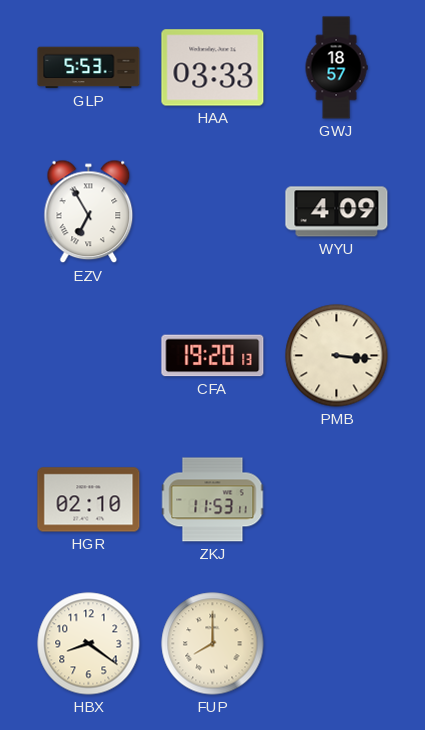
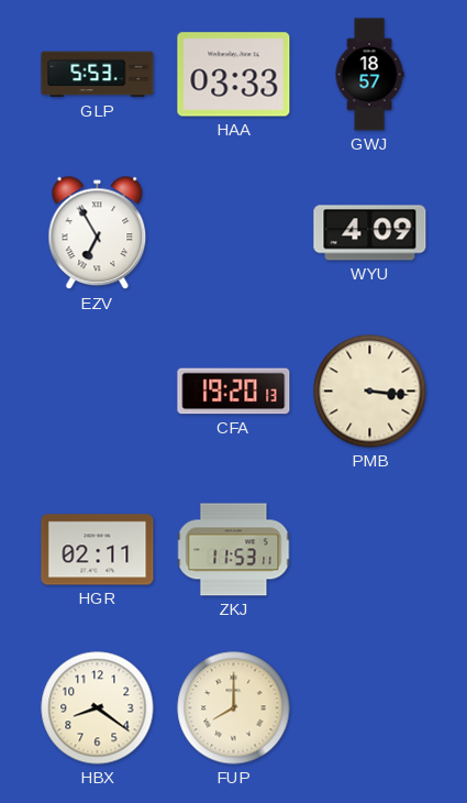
HGR: 02:10 -> 02:11
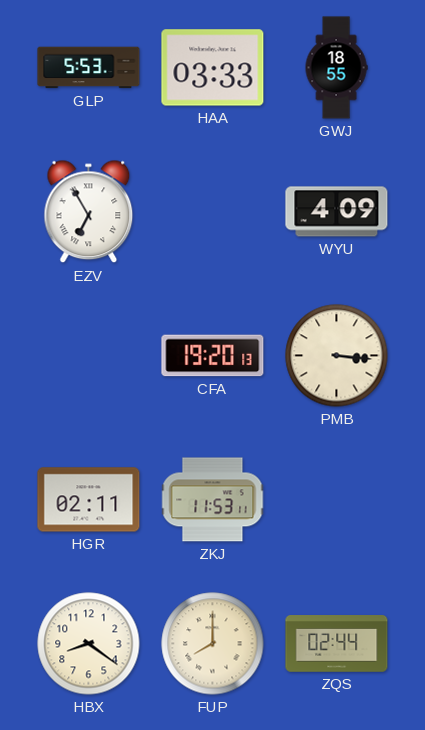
GWJ: 18:57 -> 18:55
ZQS: none -> 02:44
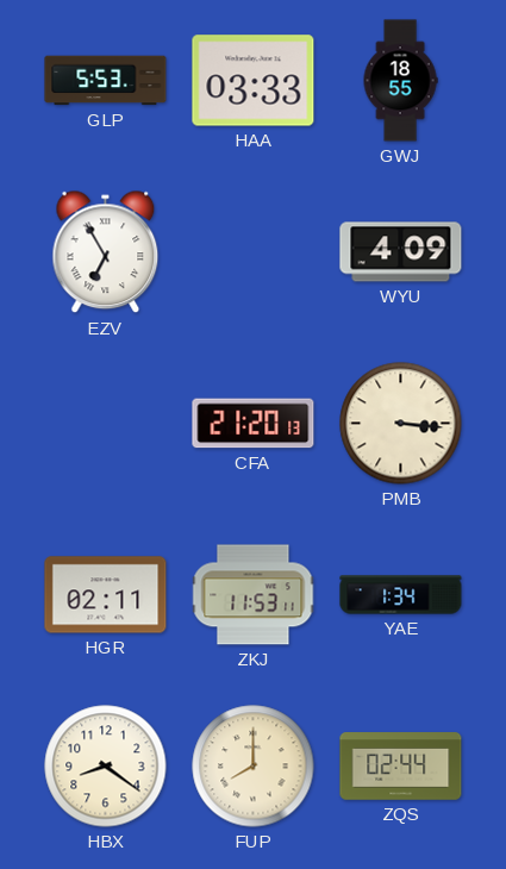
CFA: 19:20 -> 21:20
YAE: none -> 1:34
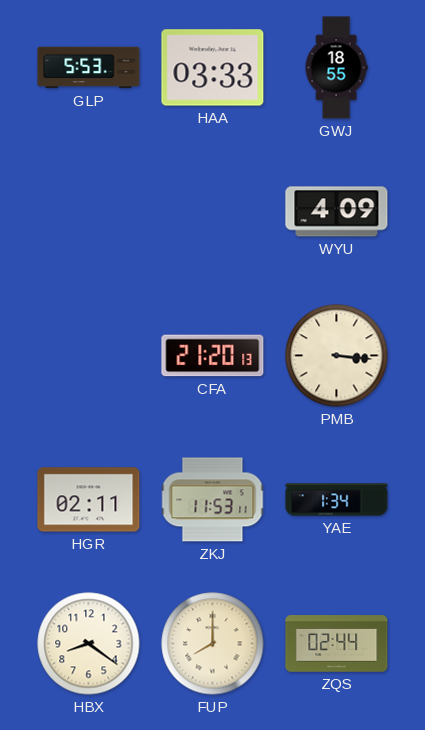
EZV: 6:55 -> none
